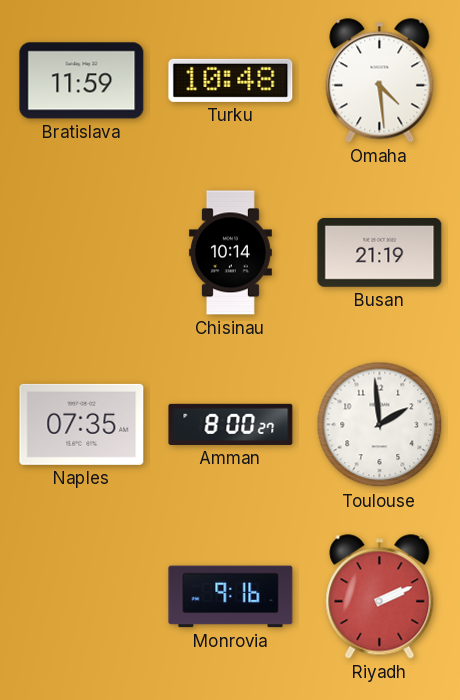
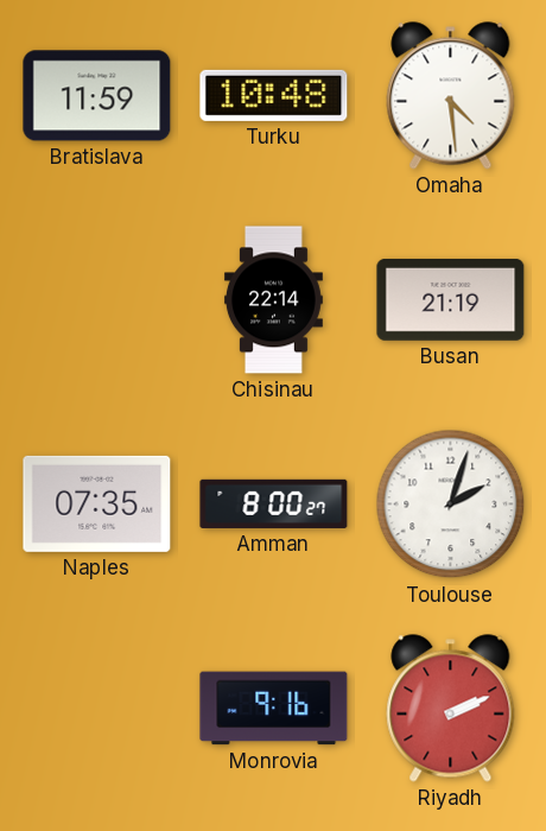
Chisinau: 10:14 -> 22:14
Toulouse: 1:59 -> 2:03
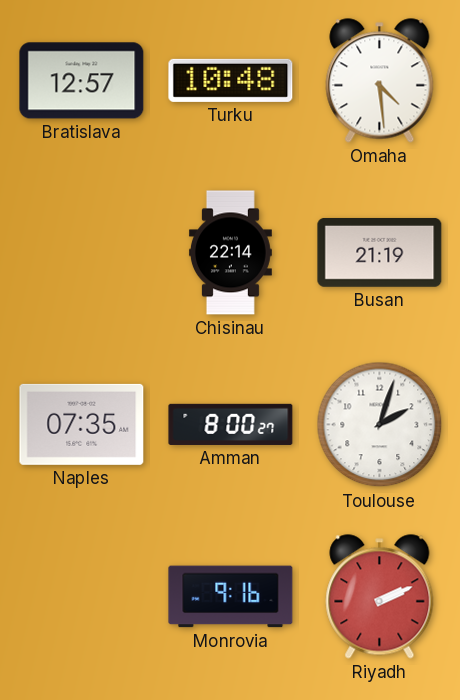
Bratislava: 11:59 -> 12:57
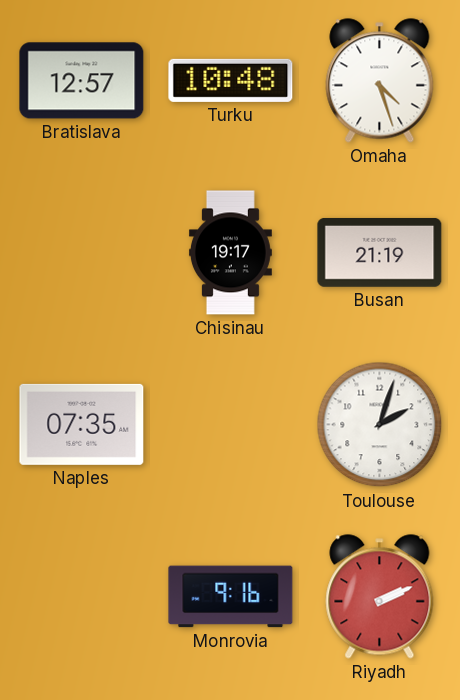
Omaha: 4:29 -> 4:27
Chisinau: 22:14 -> 19:17
Amman: 8:00 -> none
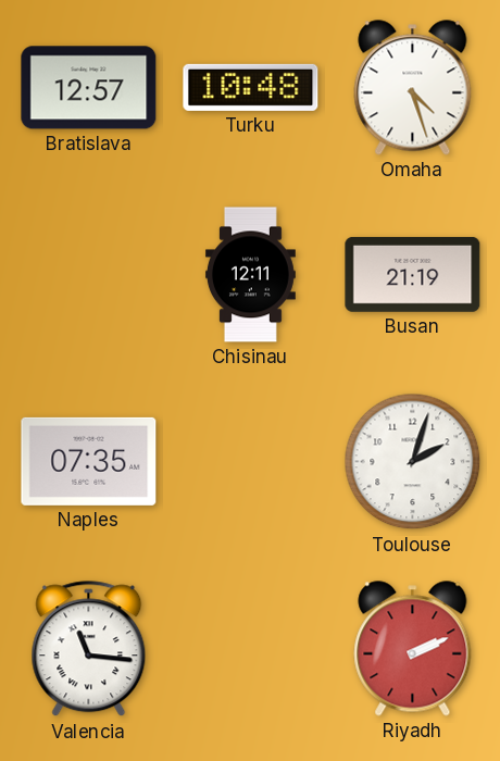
Chisinau: 19:17 -> 12:11
Valencia: none -> 11:16
Monrovia: 9:16 -> none
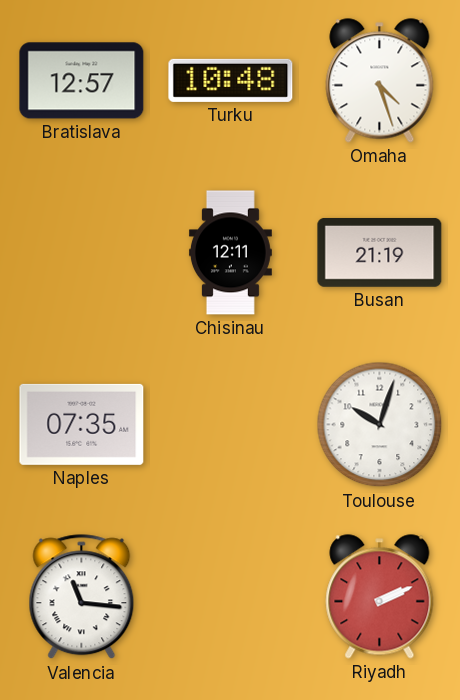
Toulouse: 2:03 -> 10:03
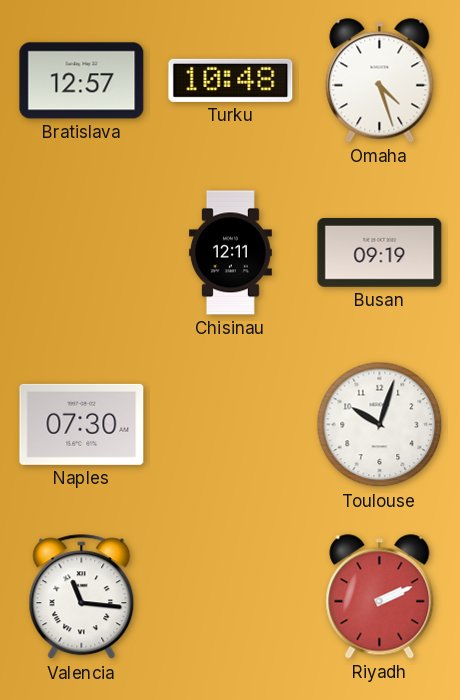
Busan: 21:19 -> 09:19
Naples: 07:35 -> 07:30
